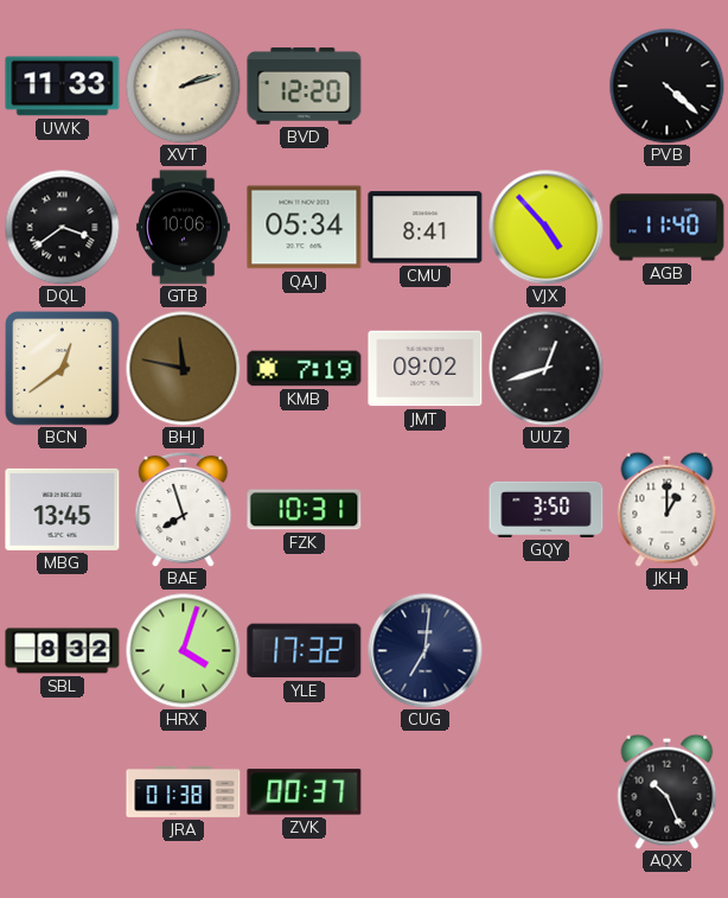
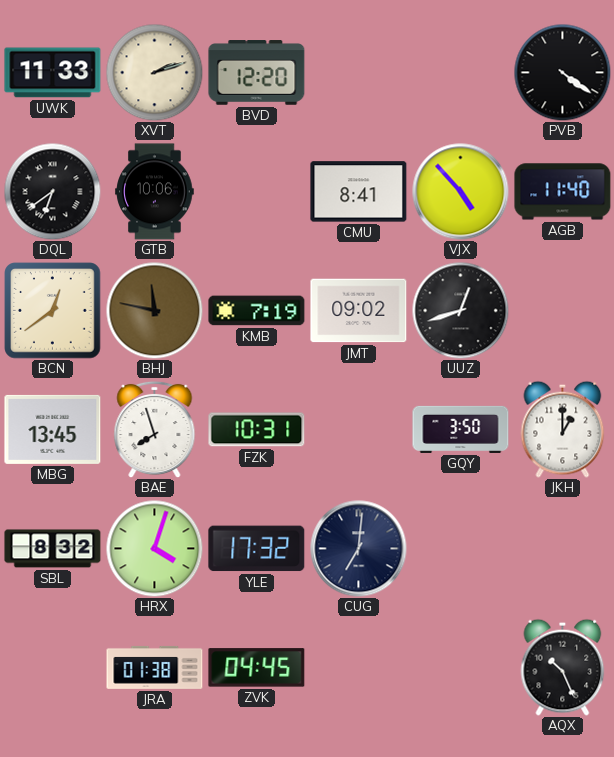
PVB: 4:22 -> 4:21
DQL: 3:39 -> 6:39
QAJ: 05:34 -> none
ZVK: 00:37 -> 04:45
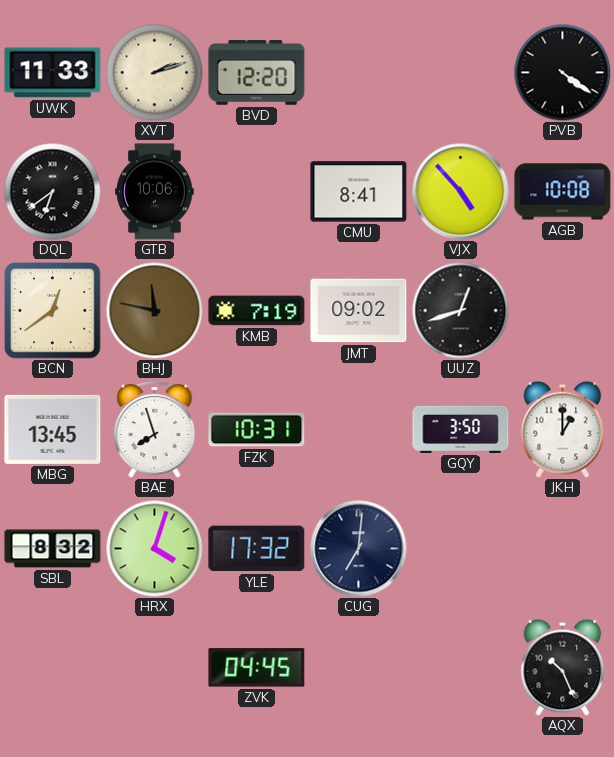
AGB: 11:40 -> 10:08
JRA: 01:38 -> none
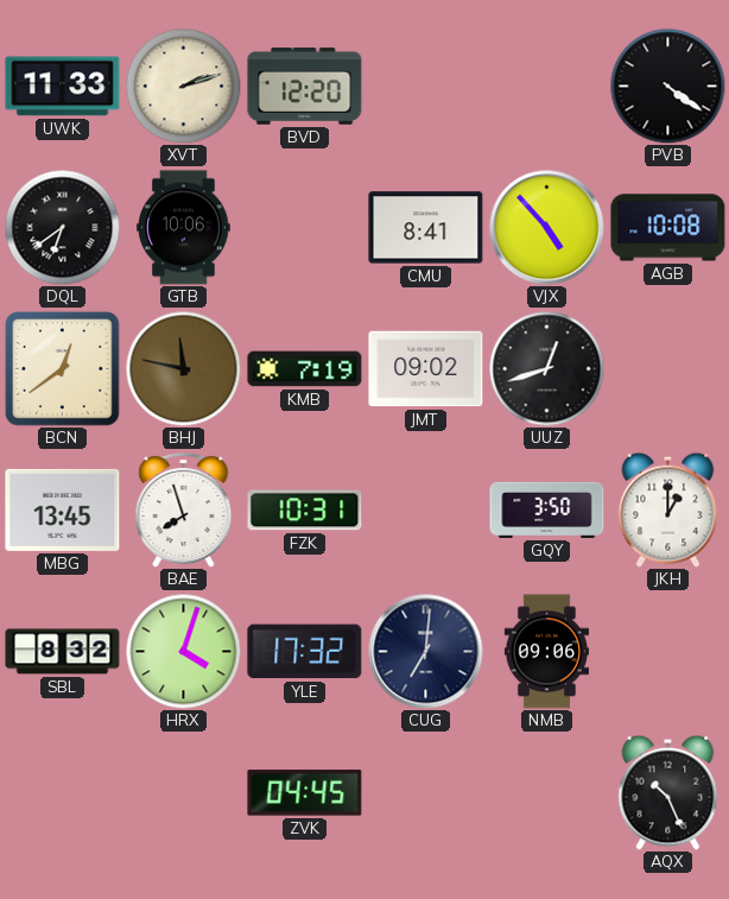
NMB: none -> 09:06
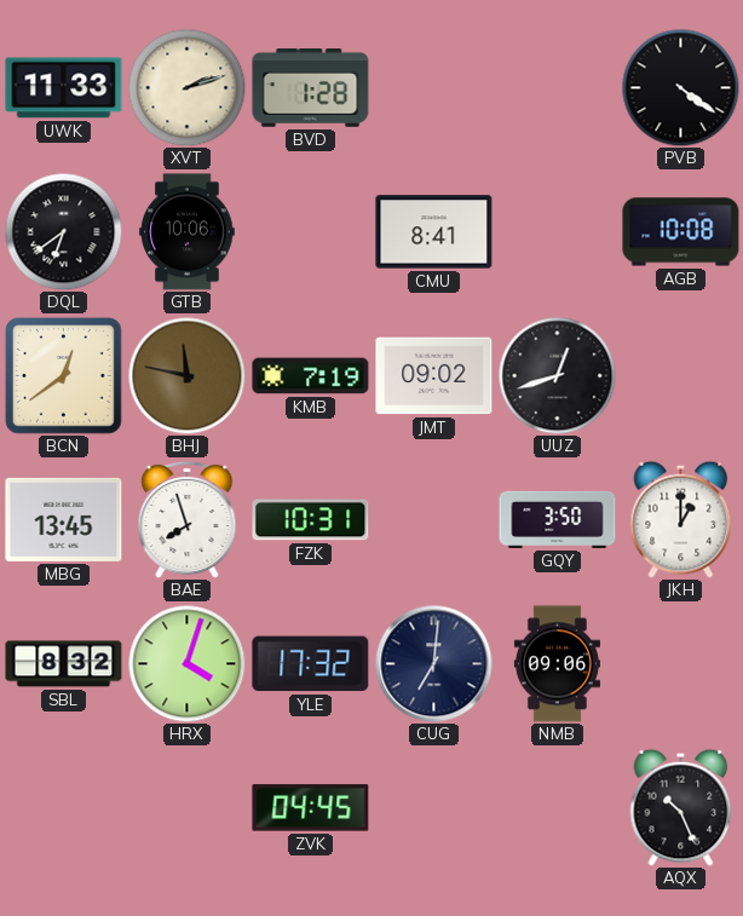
BVD: 12:20 -> 1:28
VJX: 4:53 -> none
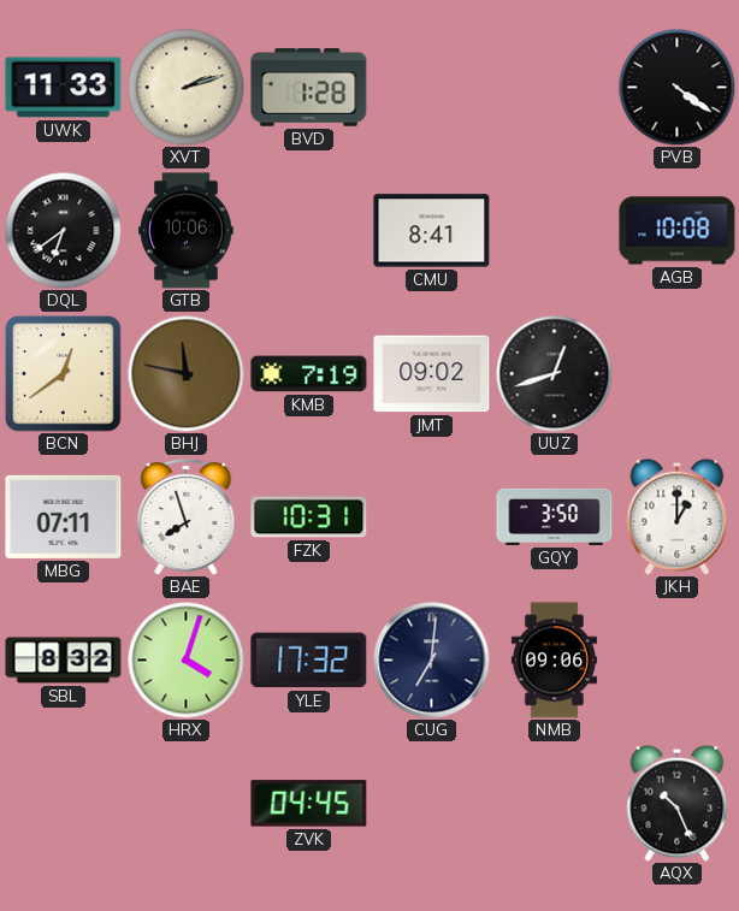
MBG: 13:45 -> 07:11
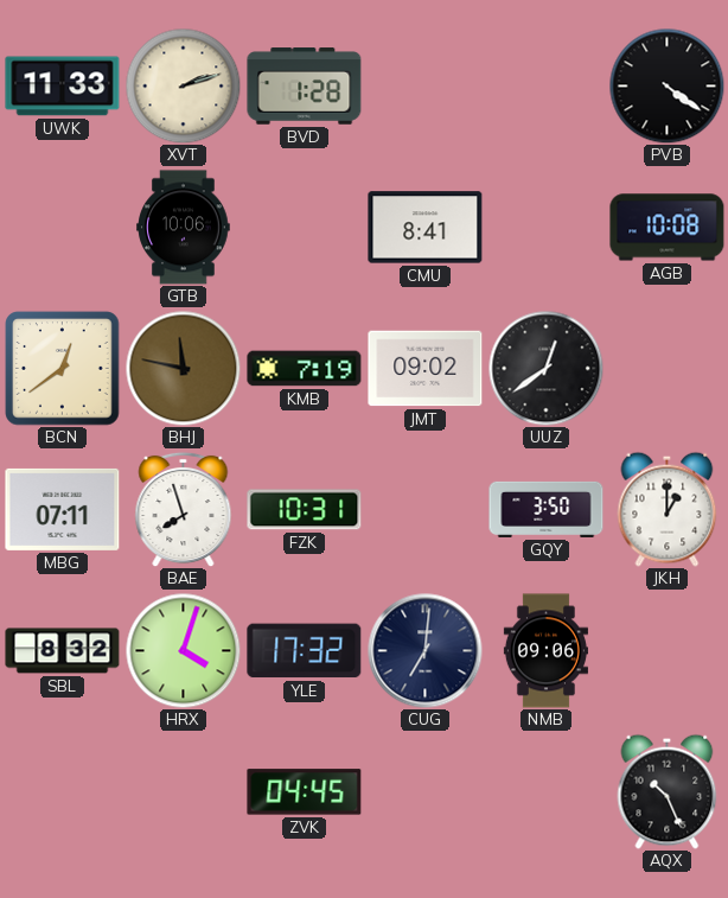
DQL: 6:39 -> none
UUZ: 12:42 -> 12:39
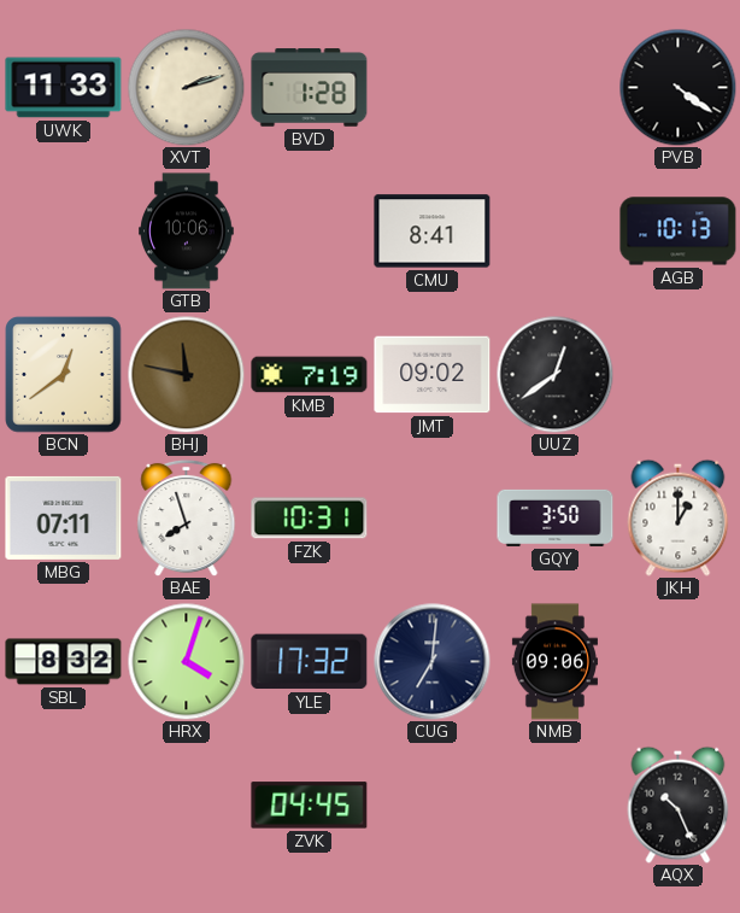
AGB: 10:08 -> 10:13
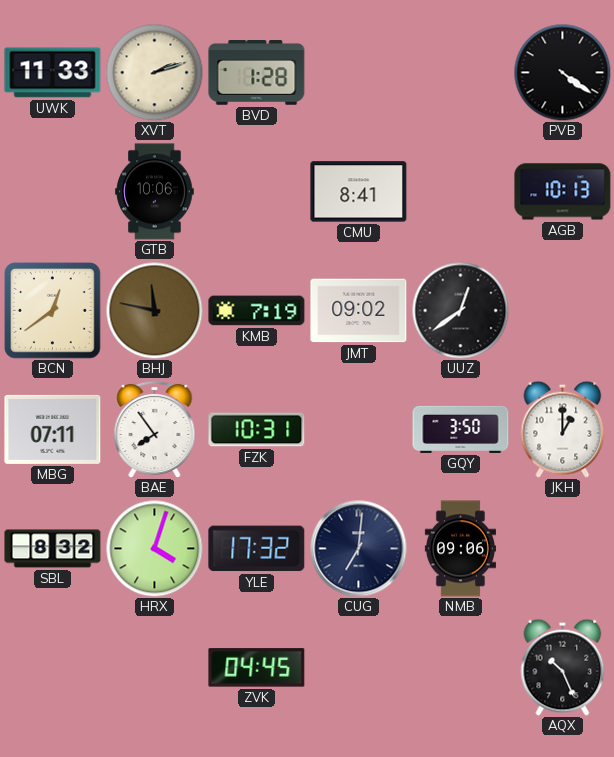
BAE: 7:57 -> 7:54
